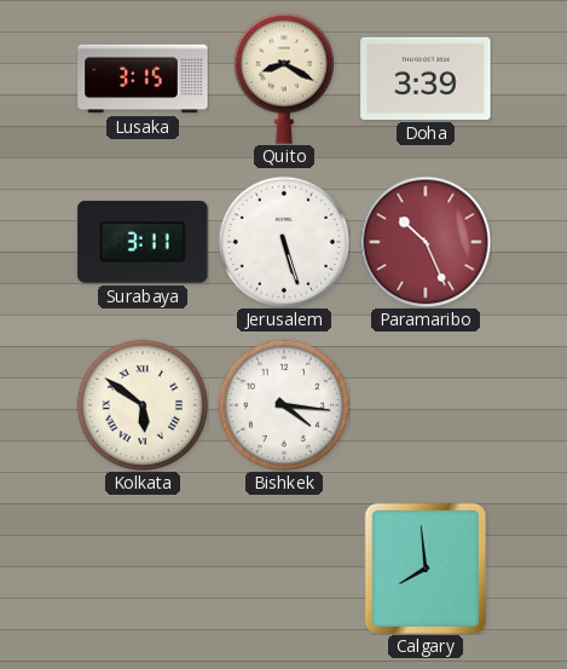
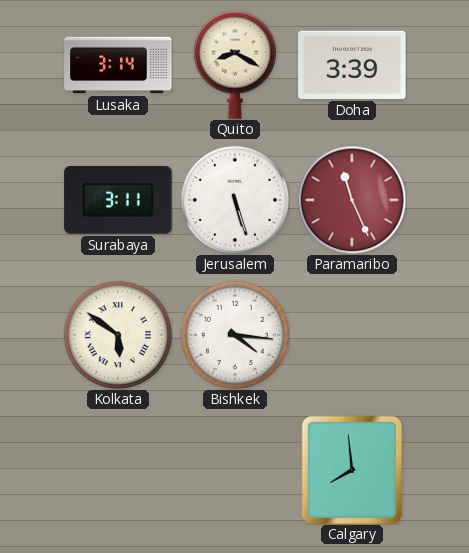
Lusaka: 3:15 -> 3:14
Paramaribo: 10:26 -> 11:26
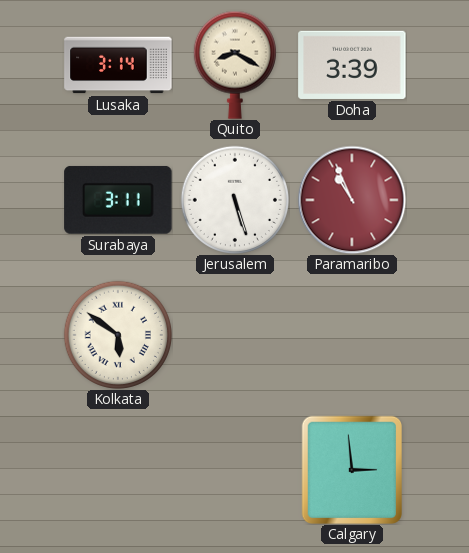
Paramaribo: 11:26 -> 10:56
Bishkek: 4:16 -> none
Calgary: 7:59 -> 2:59
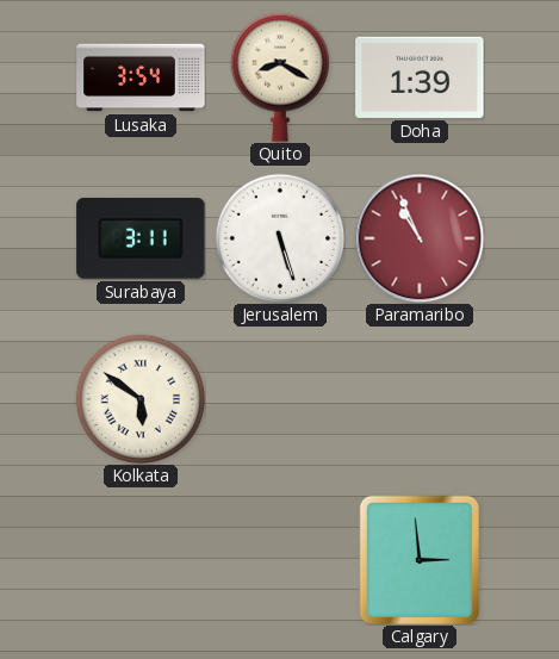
Lusaka: 3:14 -> 3:54
Doha: 3:39 -> 1:39
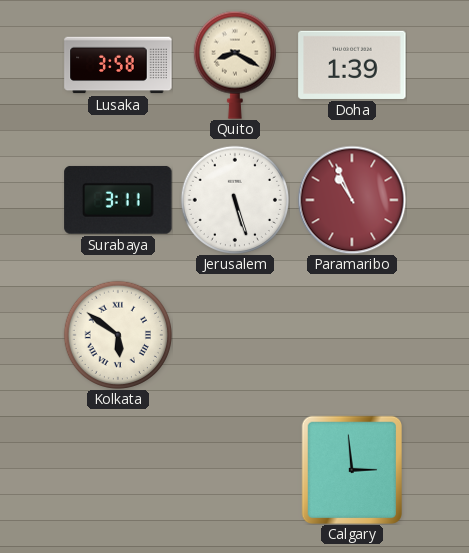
Lusaka: 3:54 -> 3:58
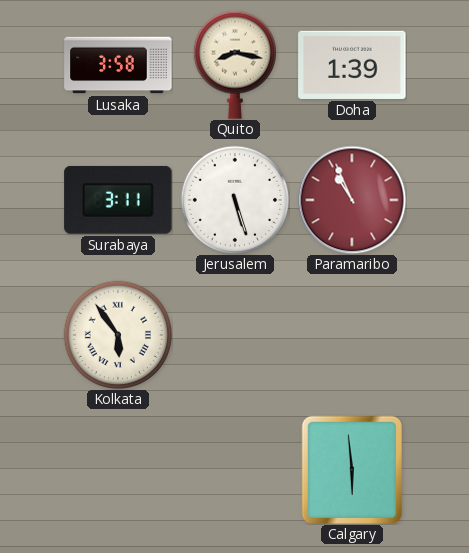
Quito: 8:20 -> 8:17
Kolkata: 5:51 -> 5:54
Calgary: 2:59 -> 5:59
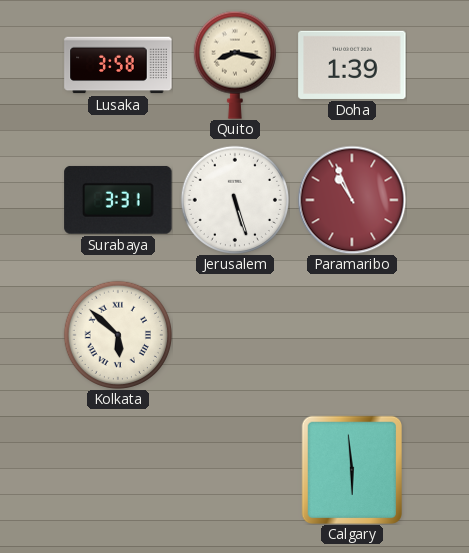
Surabaya: 3:11 -> 3:31
Kolkata: 5:54 -> 5:52
